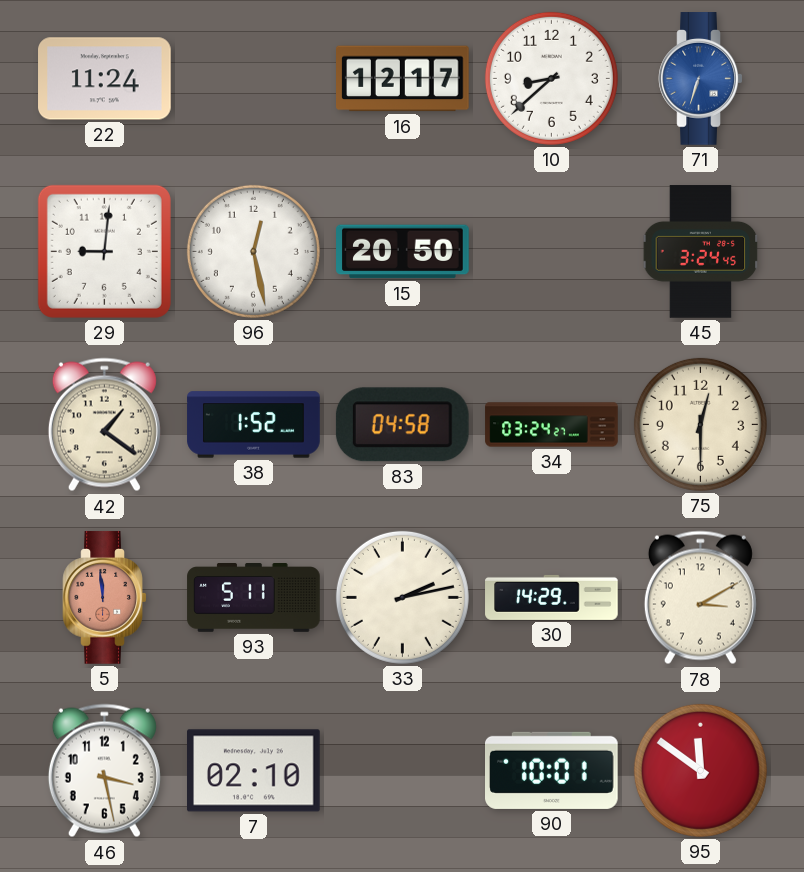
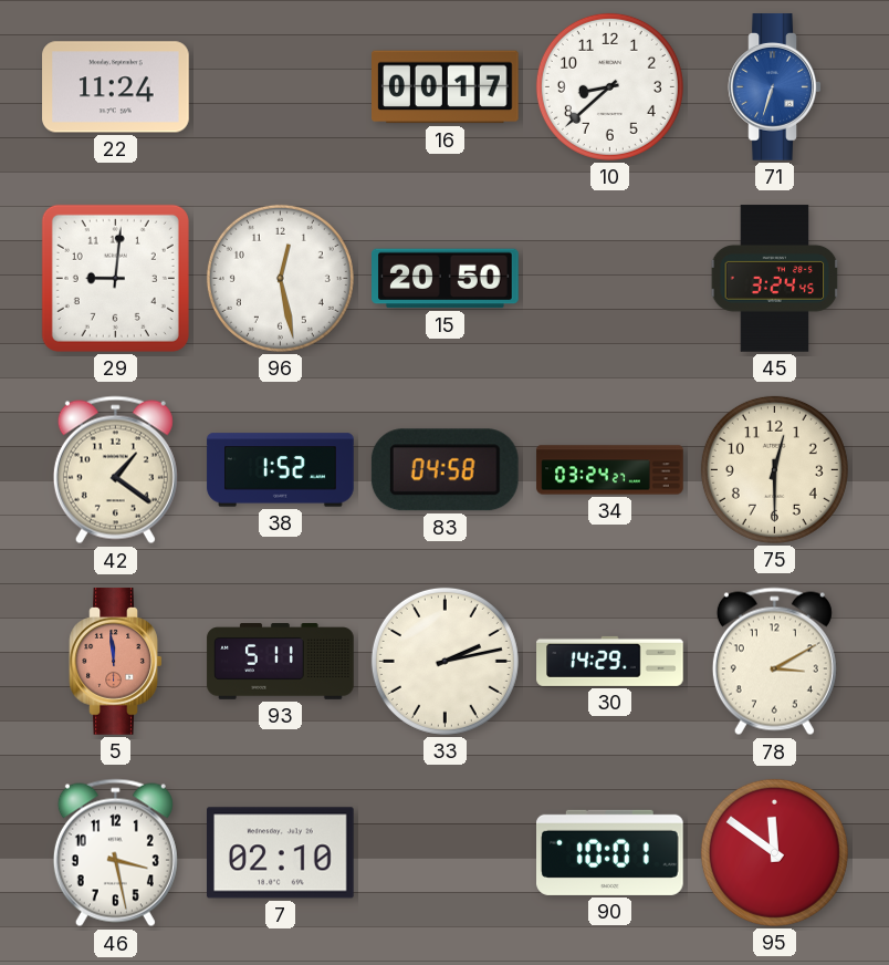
16: 12:17 -> 00:17
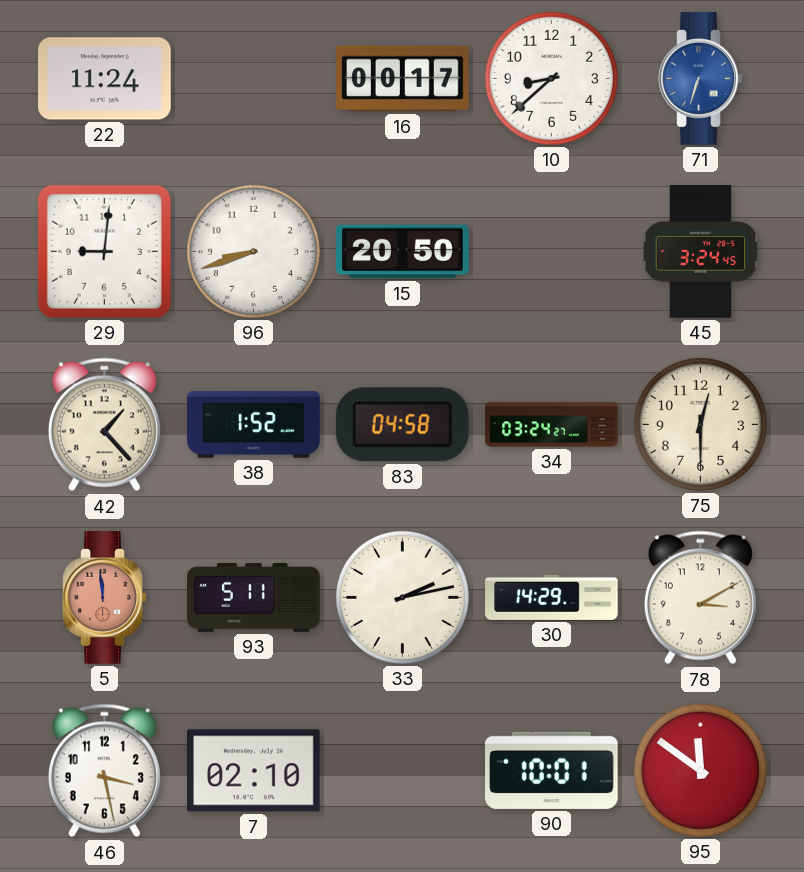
96: 12:28 -> 8:42
42: 1:21 -> 1:23
